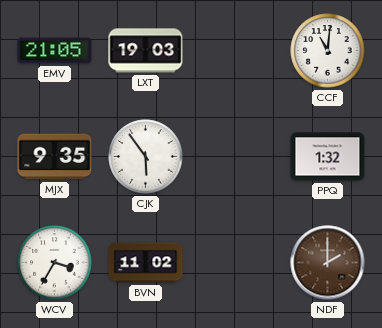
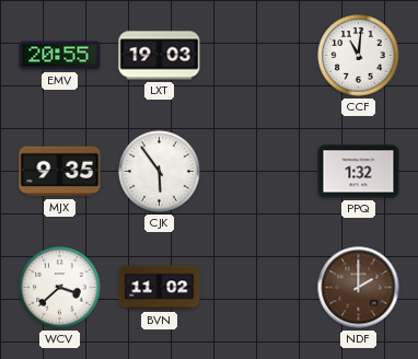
EMV: 21:05 -> 20:55
WCV: 3:35 -> 3:38
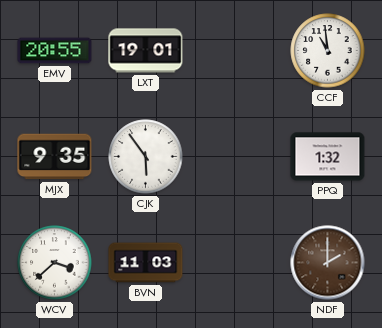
LXT: 19:03 -> 19:01
CCF: 11:01 -> 10:59
BVN: 11:02 -> 11:03
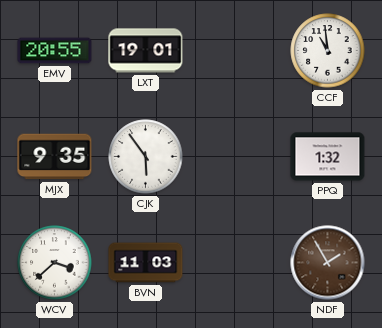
NDF: 2:00 -> 1:55
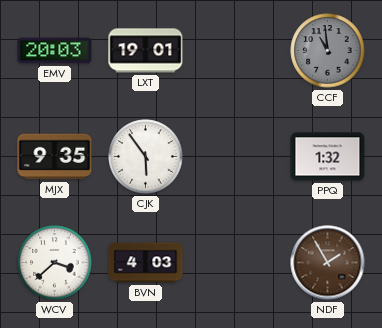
EMV: 20:55 -> 20:03
CCF dial: white -> grey
BVN: 11:03 -> 4:03
